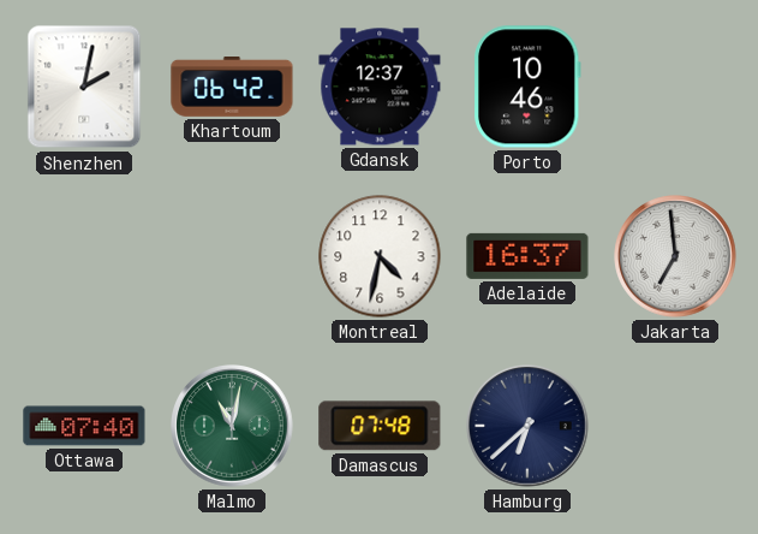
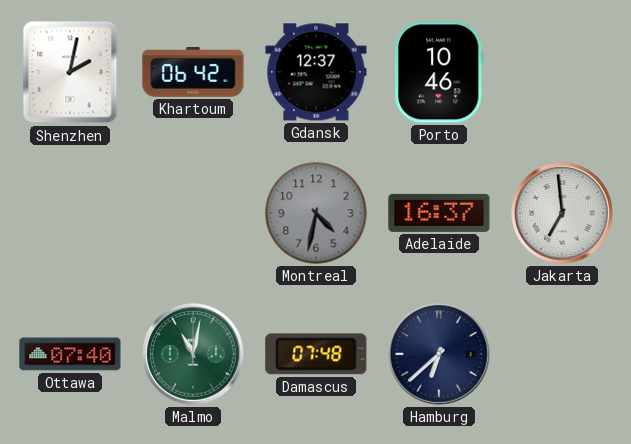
Montreal dial: white -> grey
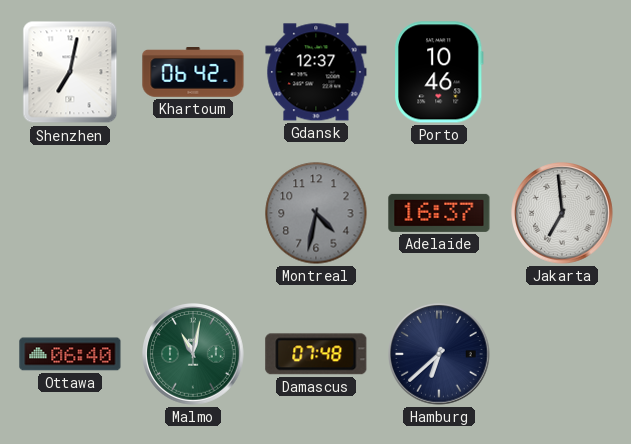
Shenzhen: 2:02 -> 7:02
Ottawa: 07:40 -> 06:40
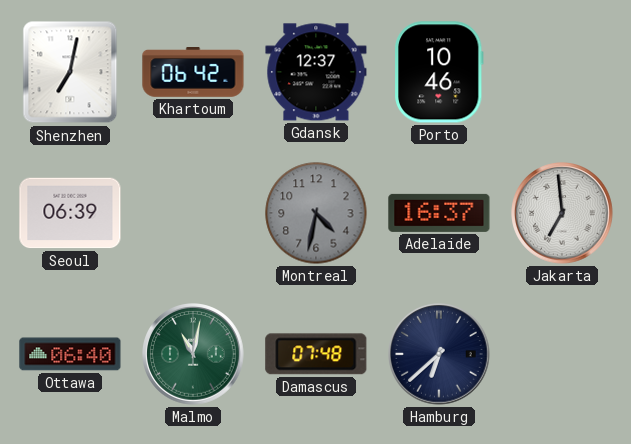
Seoul: none -> 06:39
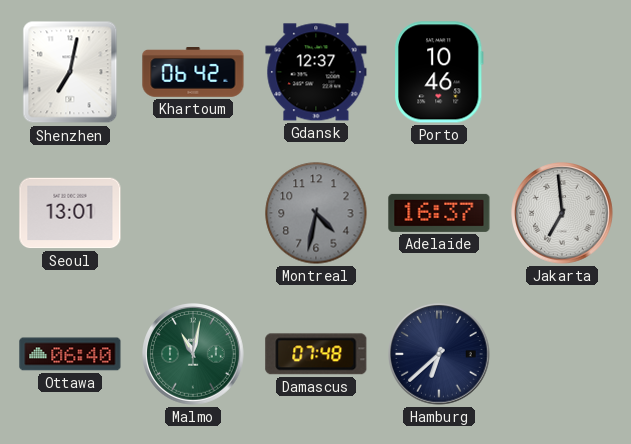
Seoul: 06:39 -> 13:01
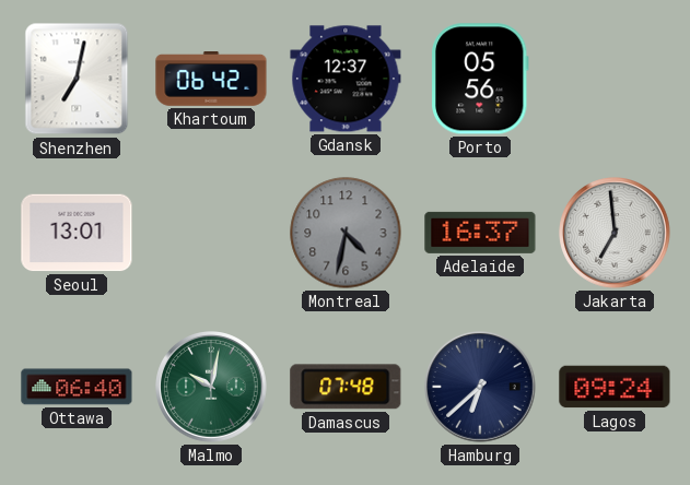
Porto: 10:46 -> 05:56
Malmo: 11:02 -> 10:02
Lagos: none -> 09:24
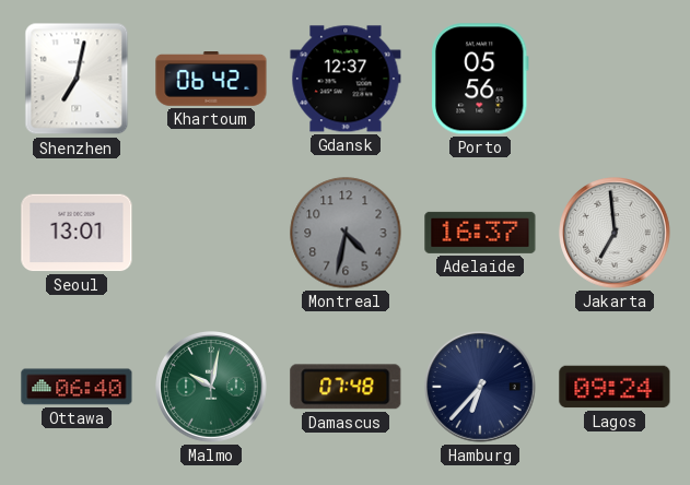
Hamburg: 6:38 -> 6:37
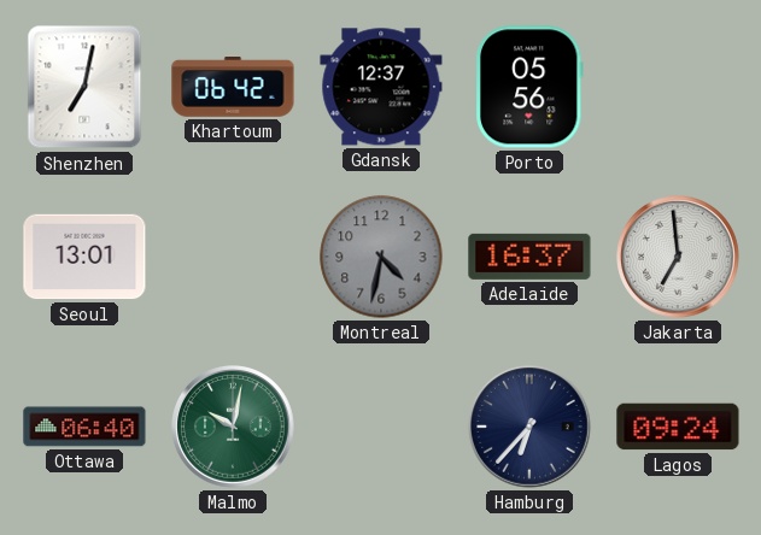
Damascus: 07:48 -> none
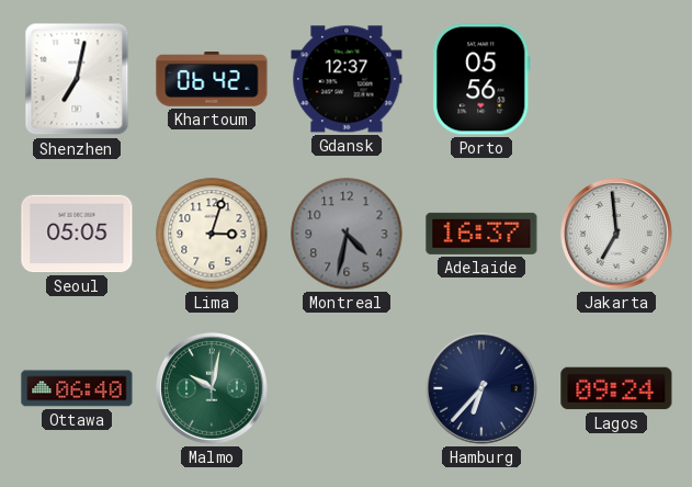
Seoul: 13:01 -> 05:05
Lima: none -> 3:03
